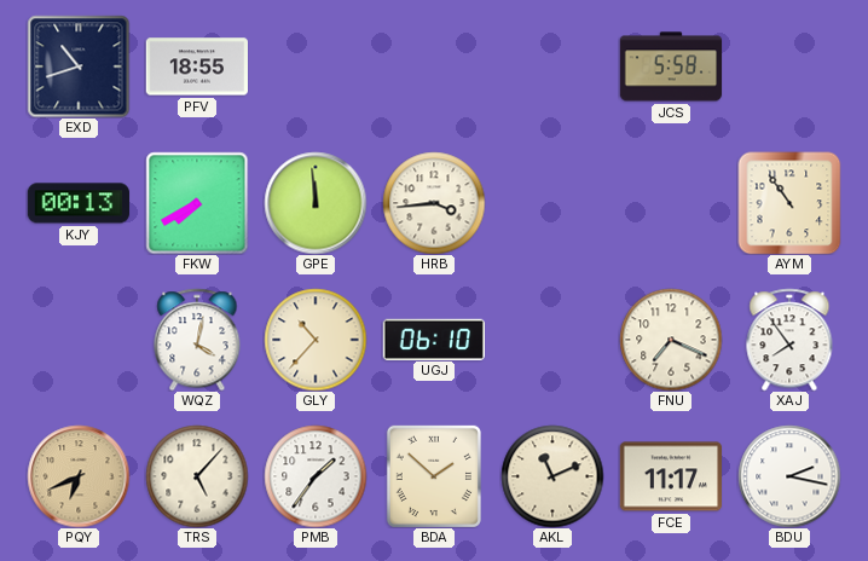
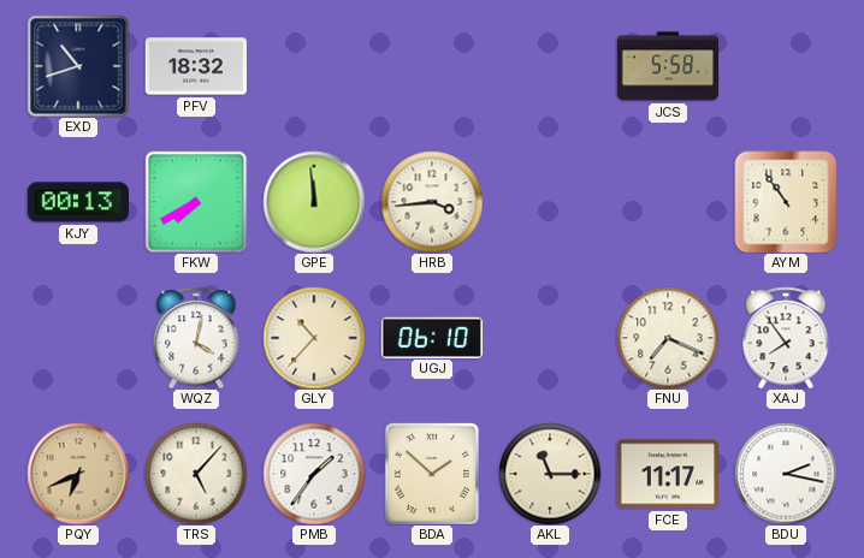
PFV: 18:55 -> 18:32
AKL: 11:11 -> 11:15
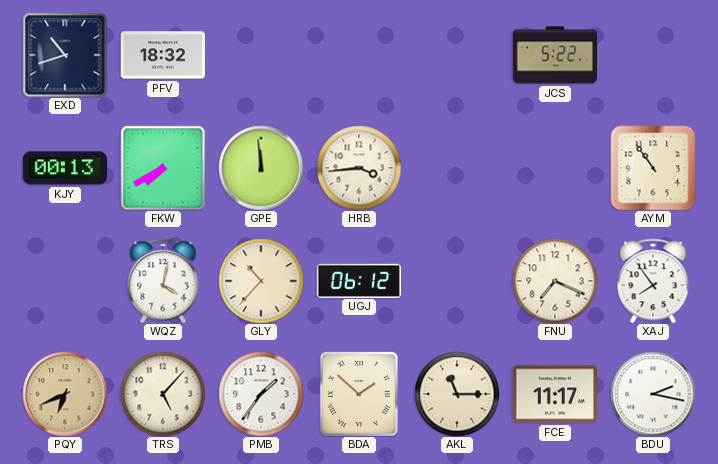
JCS: 5:58 -> 5:22
UGJ: 06:10 -> 06:12
